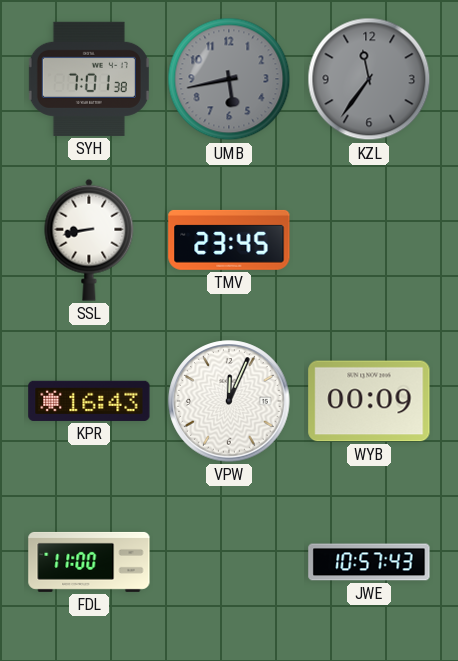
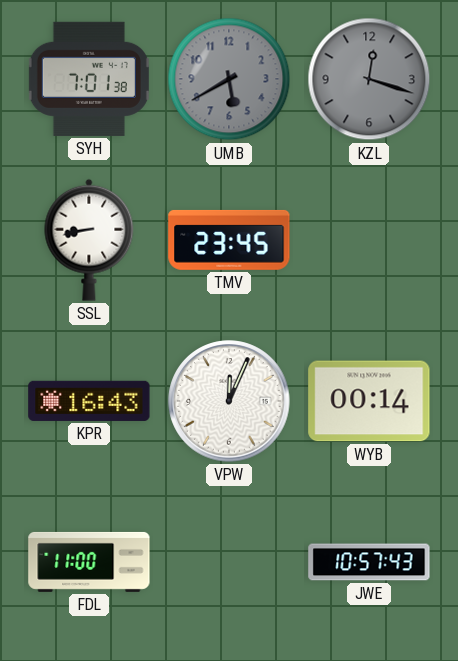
UMB: 5:43 -> 5:40
KZL: 11:36 -> 12:18
WYB: 00:09 -> 00:14
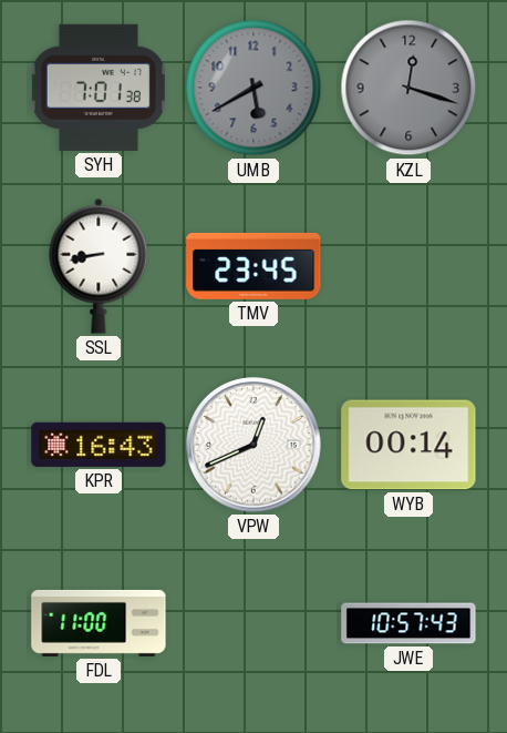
VPW: 12:04 -> 12:41
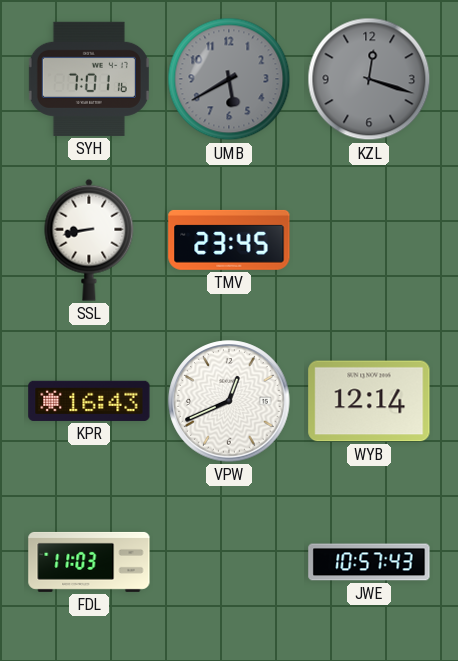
SYH: 7:01:38 -> 7:01:16
WYB: 00:14 -> 12:14
FDL: 11:00 -> 11:03
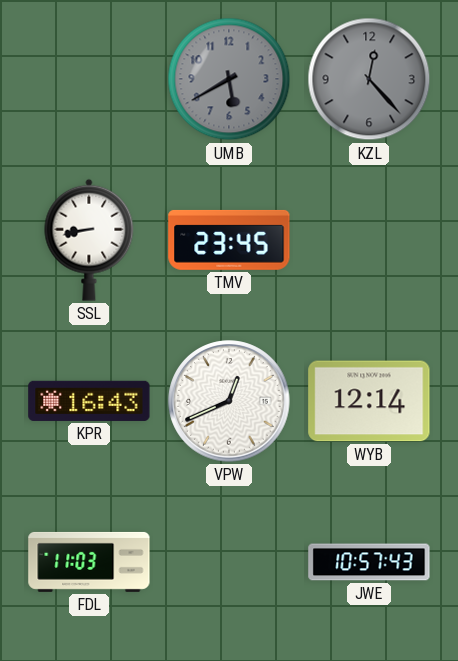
SYH: 7:01 -> none
KZL: 12:18 -> 12:23
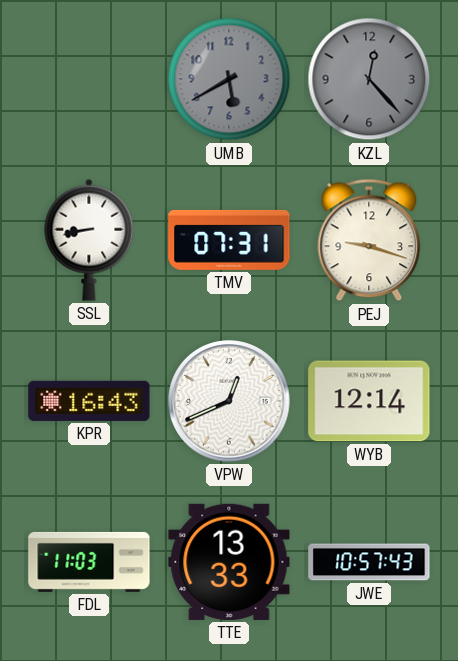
TMV: 23:45 -> 07:31
PEJ: none -> 9:18
TTE: none -> 13:33
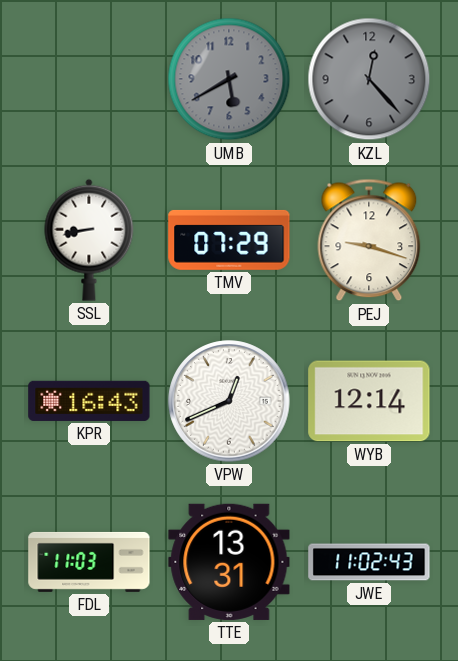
TMV: 07:31 -> 07:29
TTE: 13:33 -> 13:31
JWE: 10:57 -> 11:02
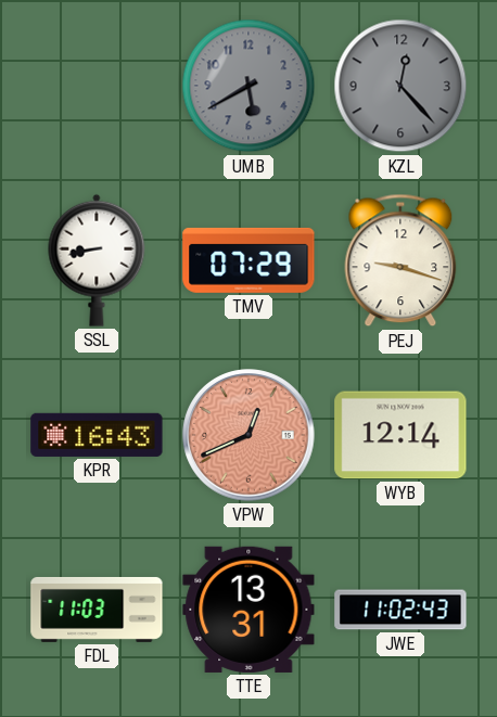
VPW dial: white -> salmon
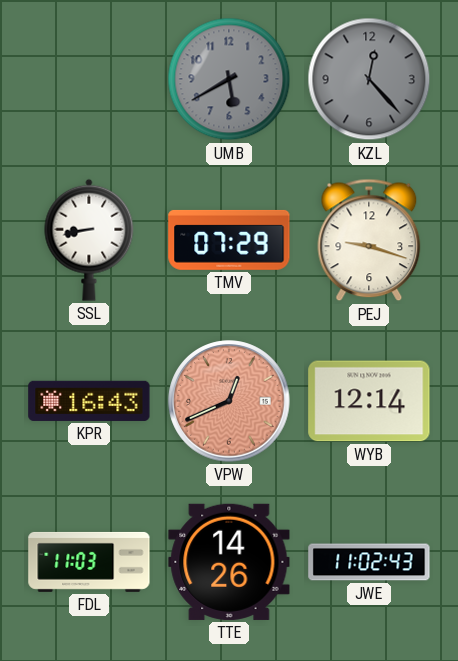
TTE: 13:31 -> 14:26
